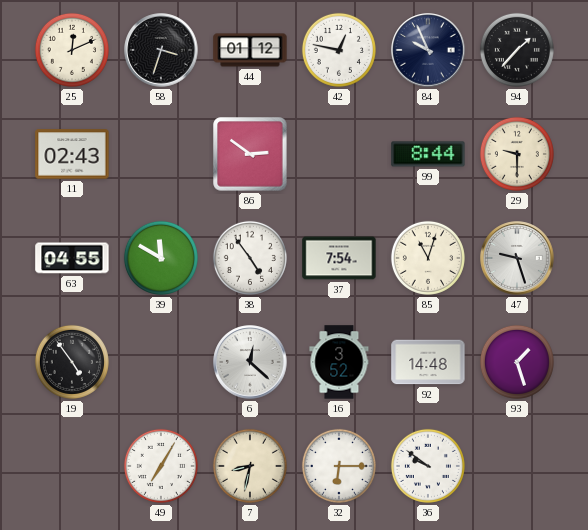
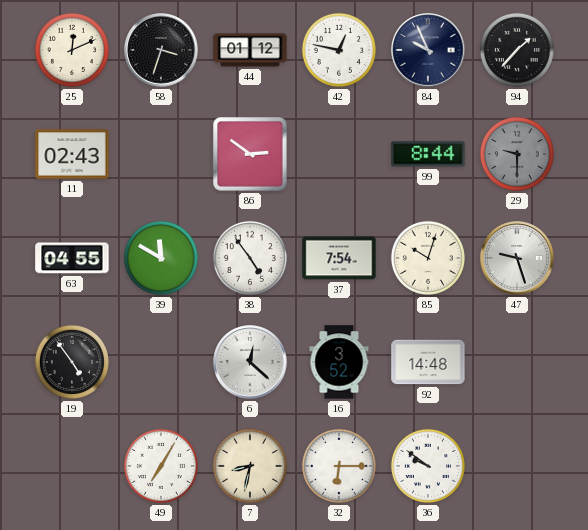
29 dial: cream -> grey
85: 11:03 -> 10:03
93: 1:27 -> none
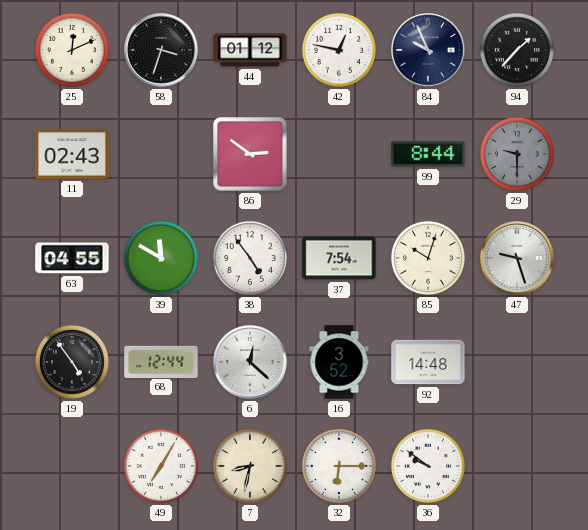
68: none -> 12:44
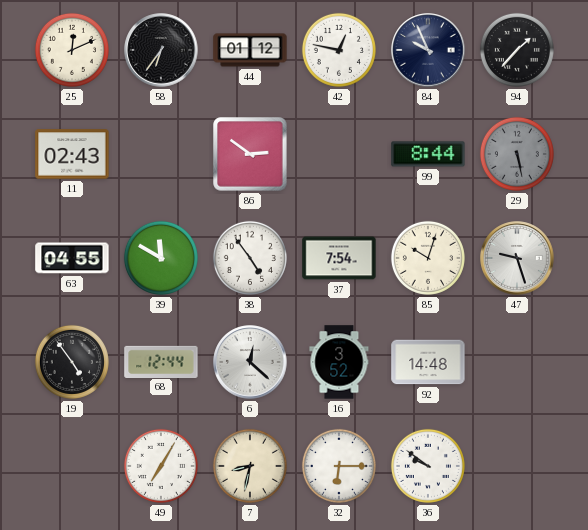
58: 3:33 -> 6:36
29: 9:30 -> 5:28
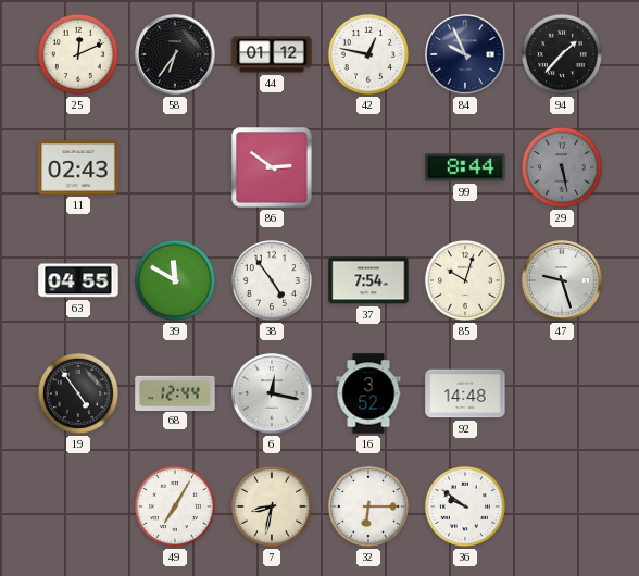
6: 12:22 -> 12:17
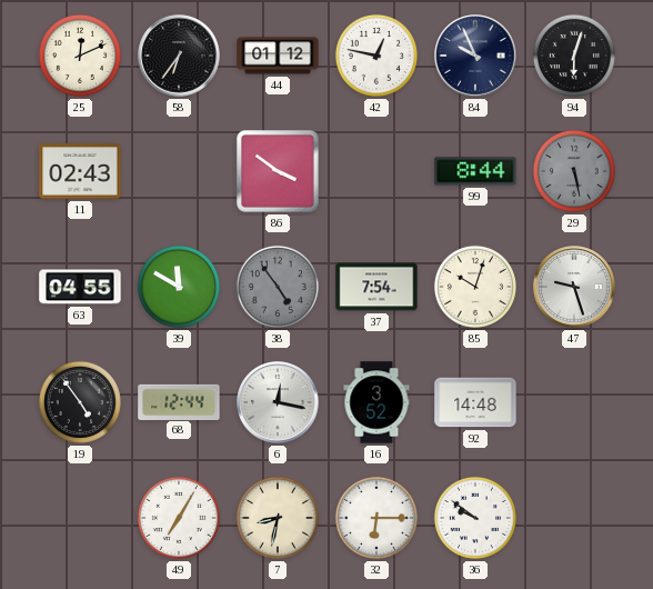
94: 1:37 -> 6:03
86: 2:51 -> 3:51
38 dial: white -> grey
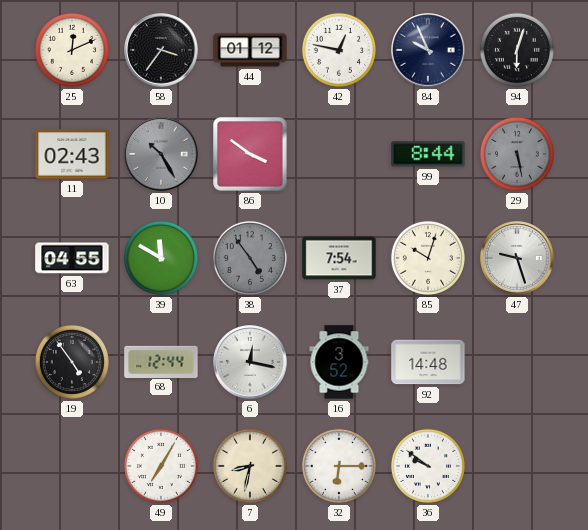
58: 6:36 -> 3:36
10: none -> 10:25
